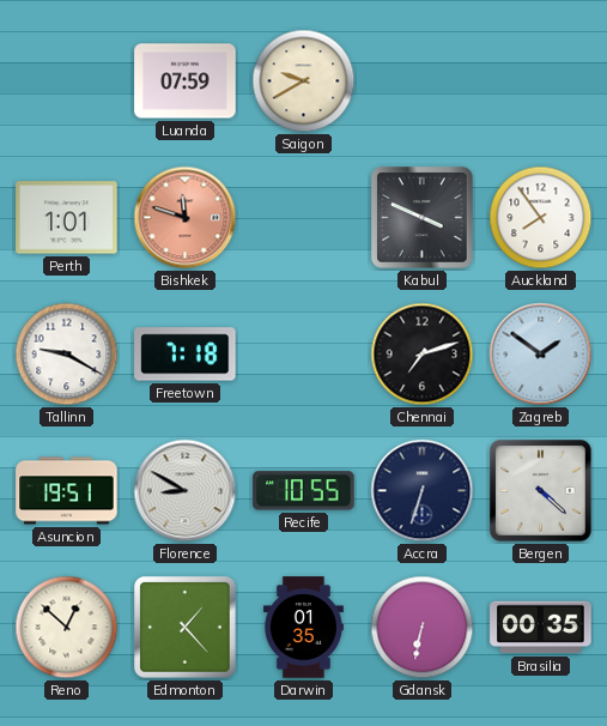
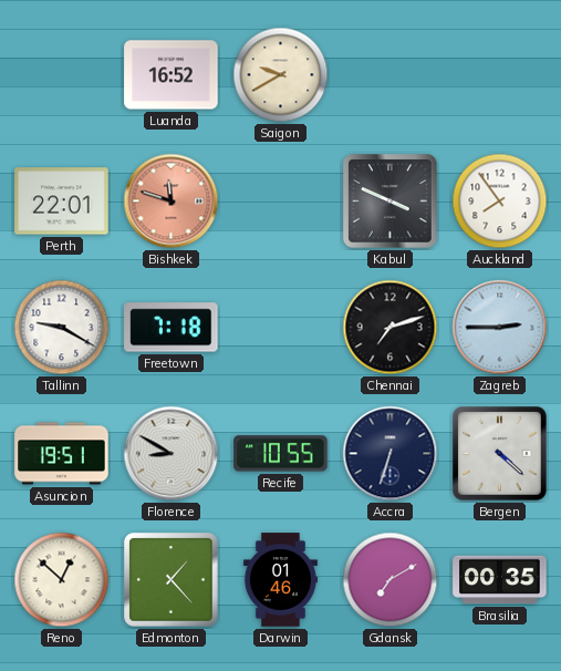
Luanda: 07:59 -> 16:52
Perth: 1:01 -> 22:01
Zagreb: 1:51 -> 2:45
Darwin: 01:35 -> 01:46
Gdansk: 6:32 -> 7:10
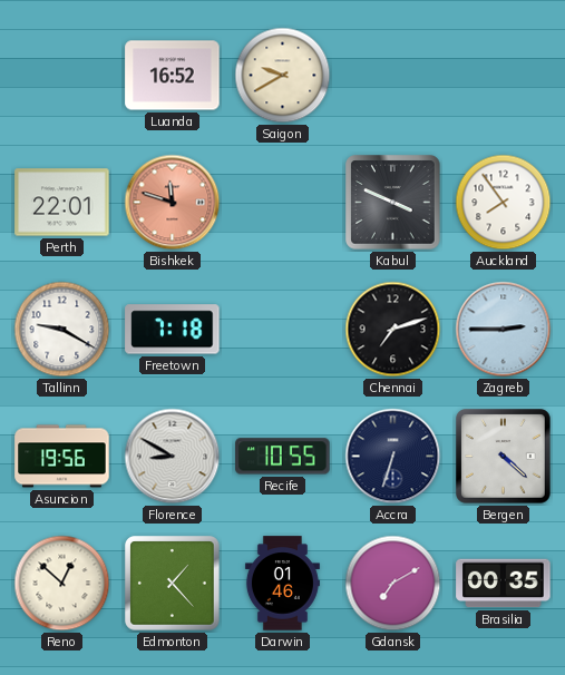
Asuncion: 19:51 -> 19:56
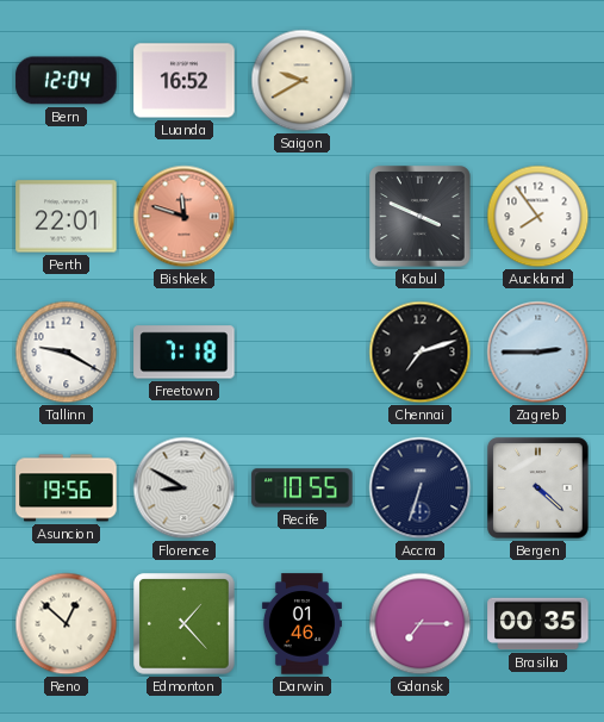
Bern: none -> 12:04
Gdansk: 7:10 -> 7:15
